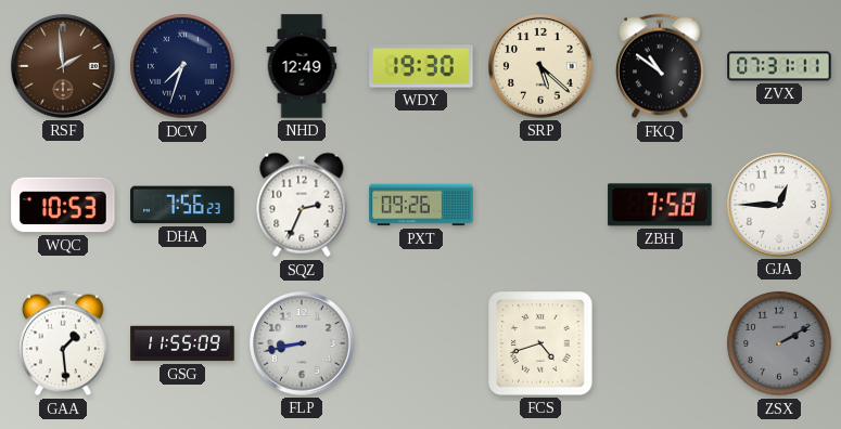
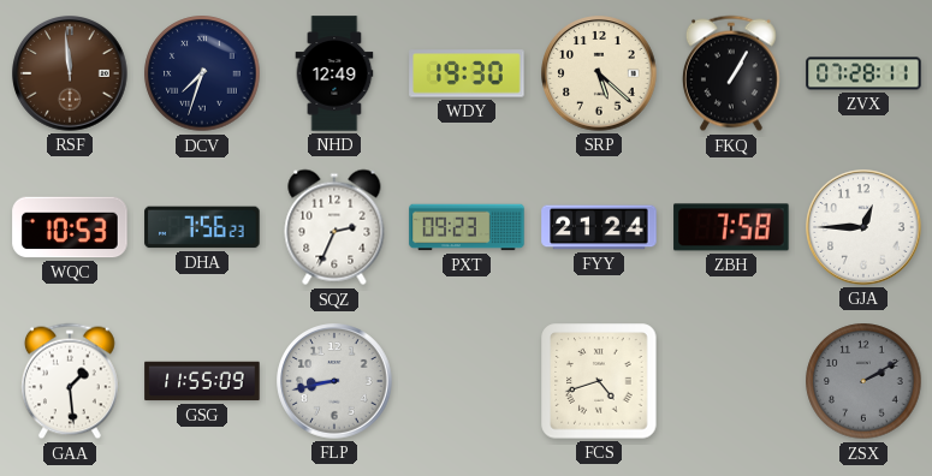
RSF: 1:59 -> 11:59
FKQ: 10:51 -> 1:05
ZVX: 07:31 -> 07:28
PXT: 09:26 -> 09:23
FYY: none -> 21:24
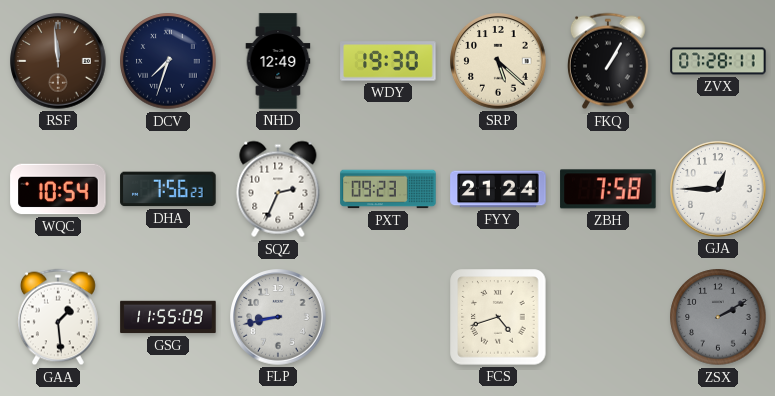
WQC: 10:53 -> 10:54
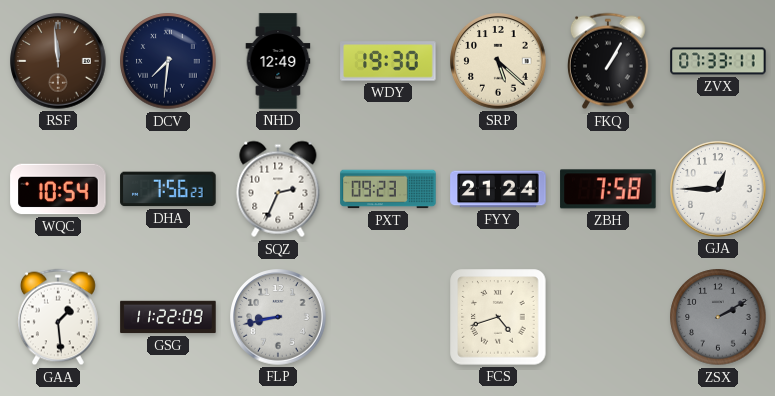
DCV: 7:33 -> 7:31
ZVX: 07:28 -> 07:33
GSG: 11:55 -> 11:22
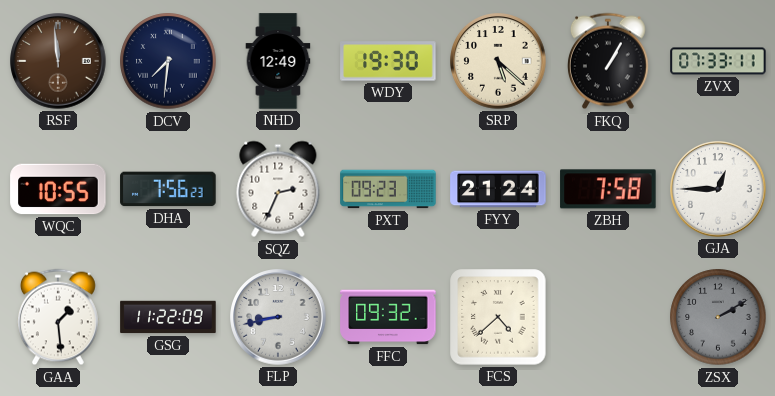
WQC: 10:54 -> 10:55
FFC: none -> 09:32
FCS: 4:42 -> 4:38
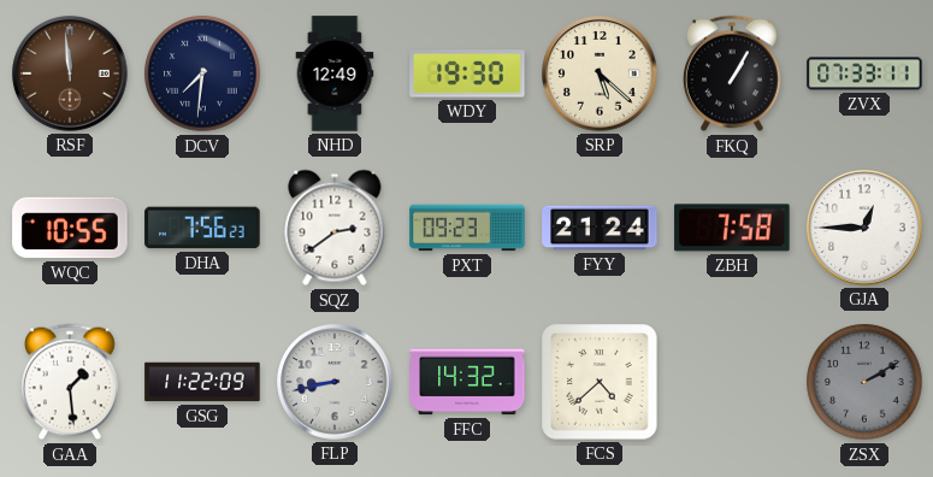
SQZ: 2:34 -> 2:39
FFC: 09:32 -> 14:32
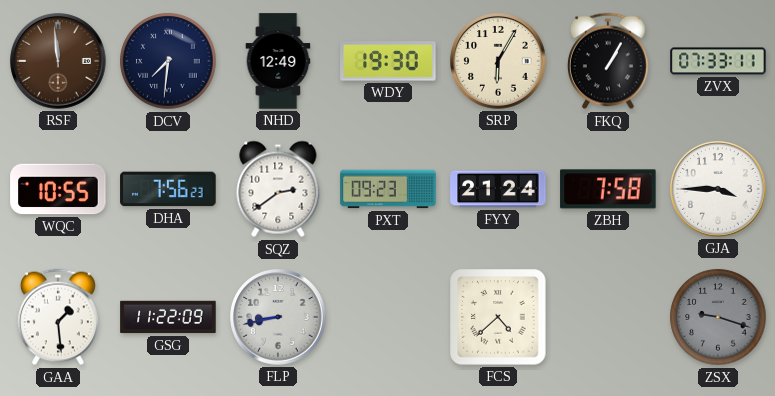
SRP: 5:22 -> 6:05
GJA: 12:45 -> 3:45
FFC: 14:32 -> none
ZSX: 2:10 -> 9:18
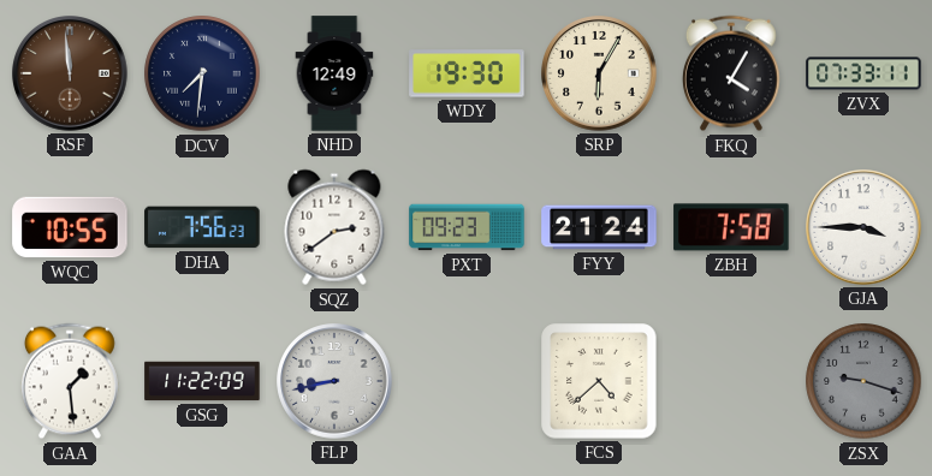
FKQ: 1:05 -> 4:05
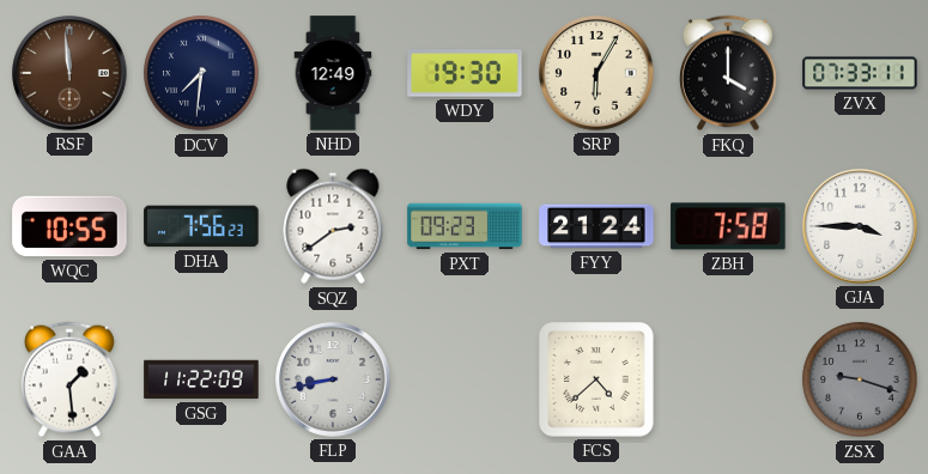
FKQ: 4:05 -> 4:00
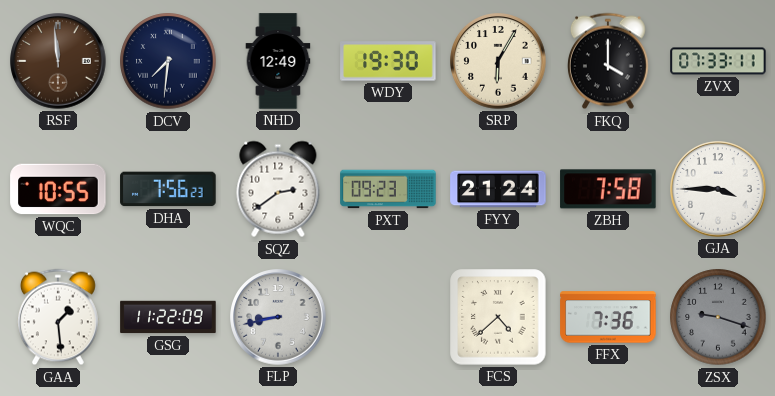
FFX: none -> 7:36
